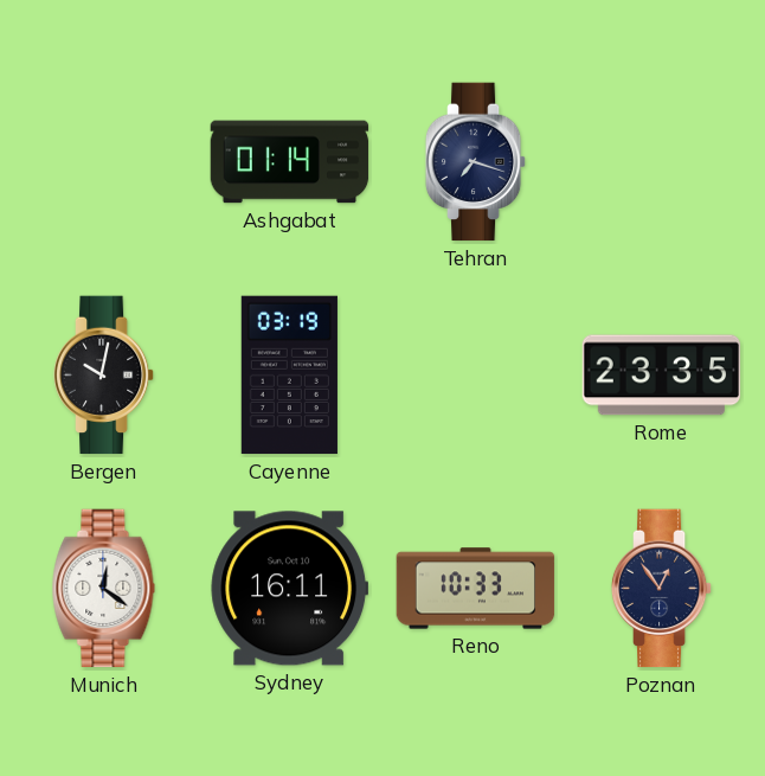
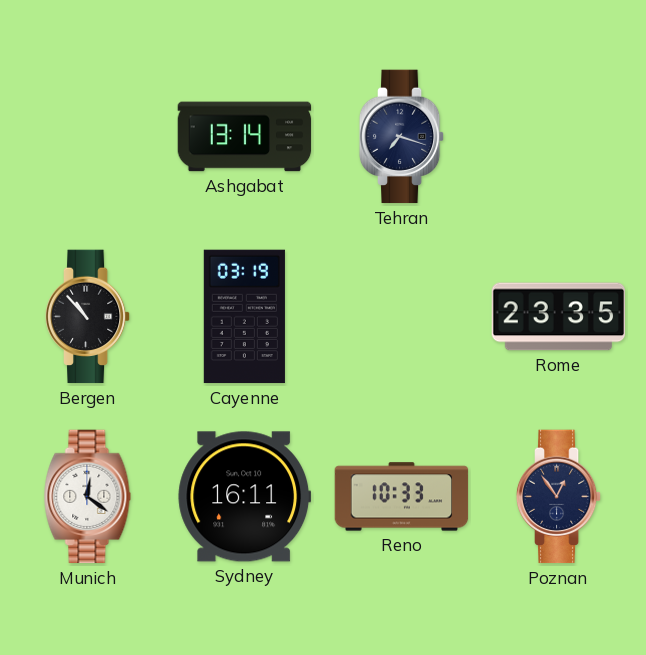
Ashgabat: 01:14 -> 13:14
Bergen: 10:02 -> 10:53
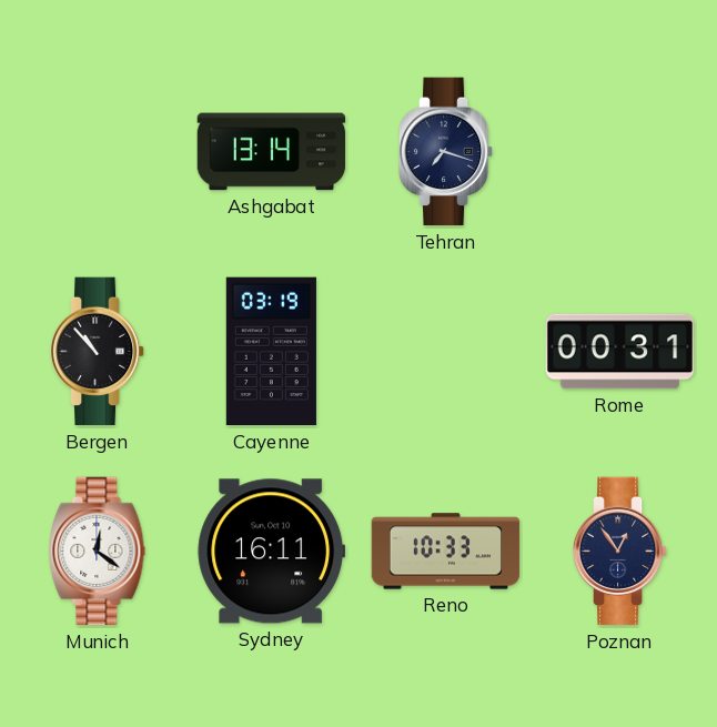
Rome: 23:35 -> 00:31
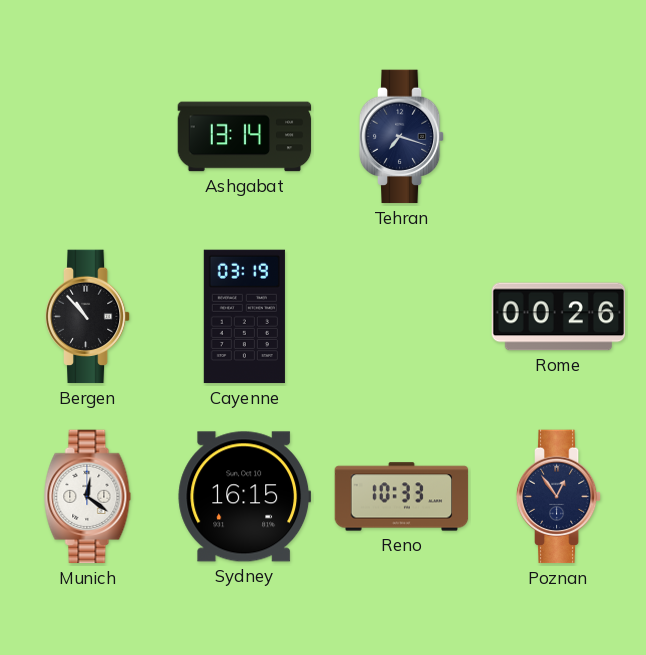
Rome: 00:31 -> 00:26
Sydney: 16:11 -> 16:15
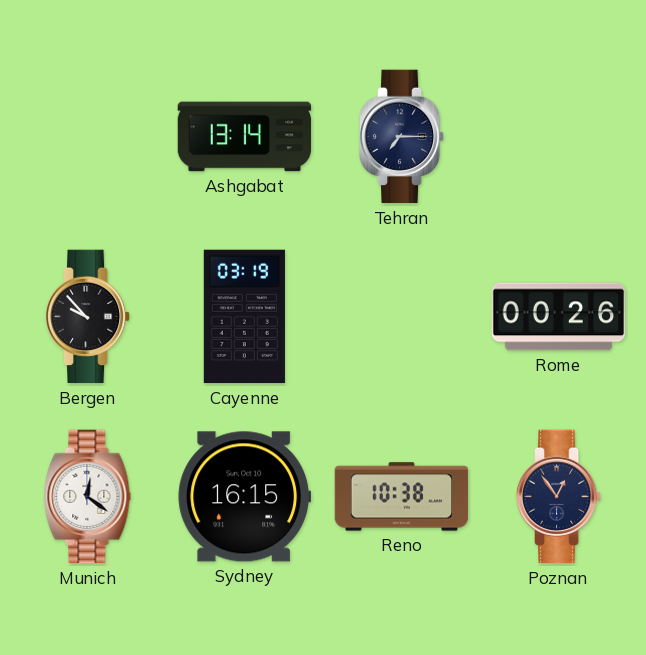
Tehran: 7:18 -> 7:15
Bergen: 10:53 -> 9:53
Reno: 10:33 -> 10:38
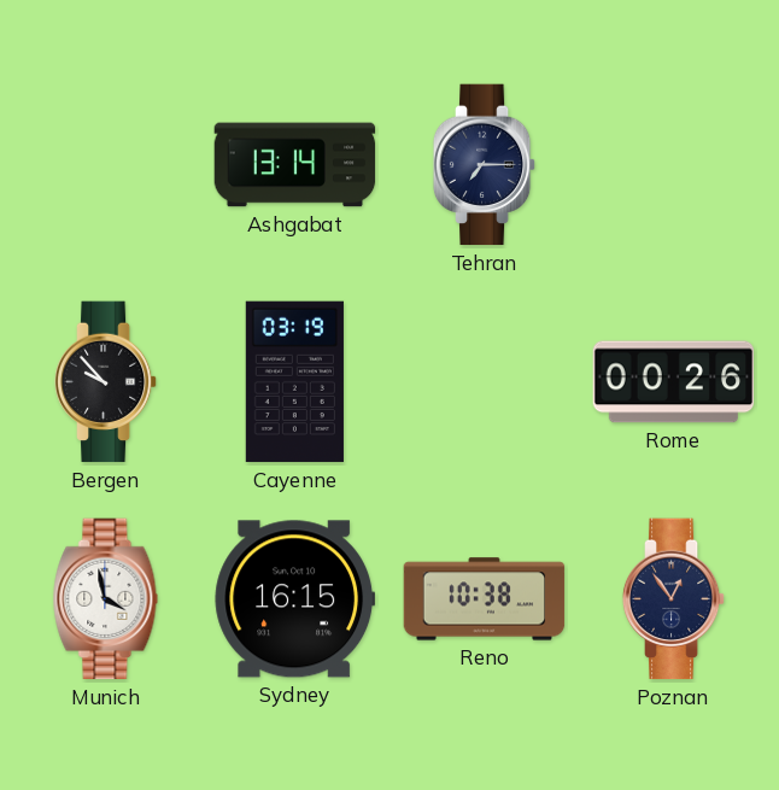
Munich: 12:21 -> 3:58
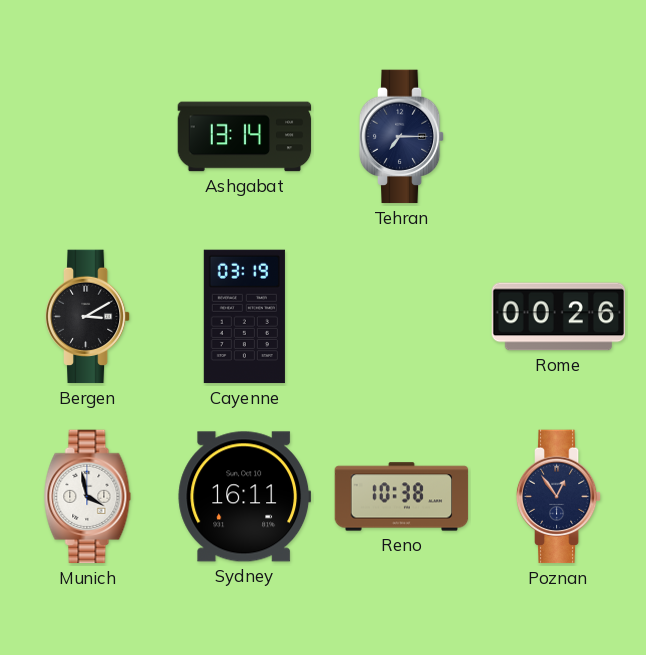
Bergen: 9:53 -> 3:10
Sydney: 16:15 -> 16:11
